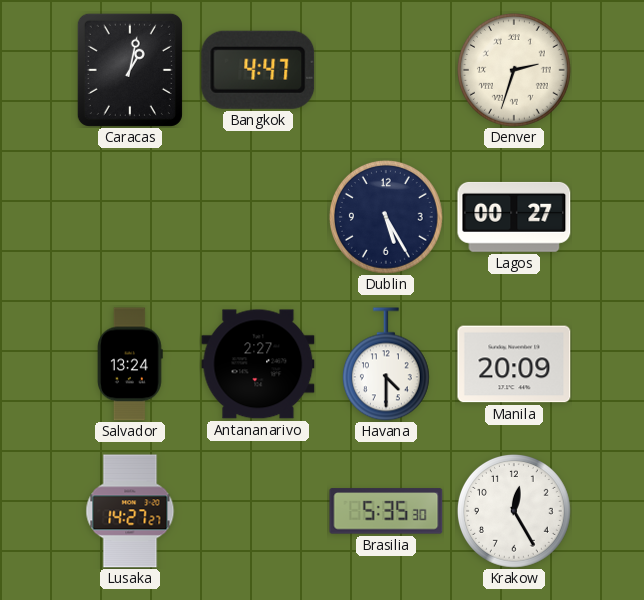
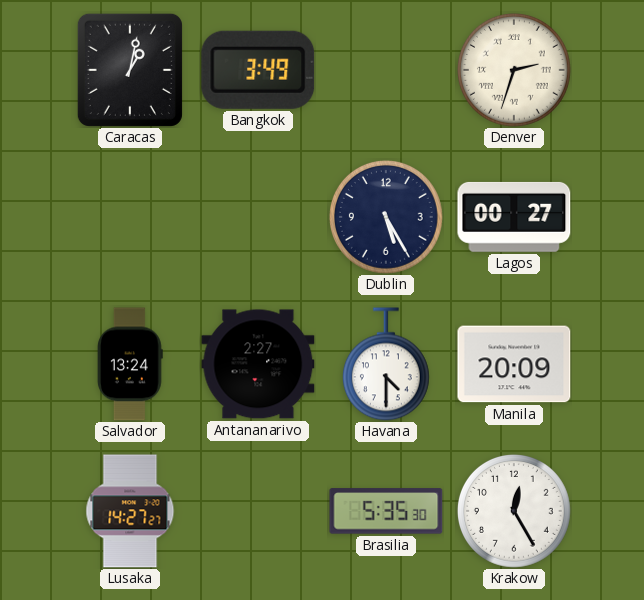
Bangkok: 4:47 -> 3:49
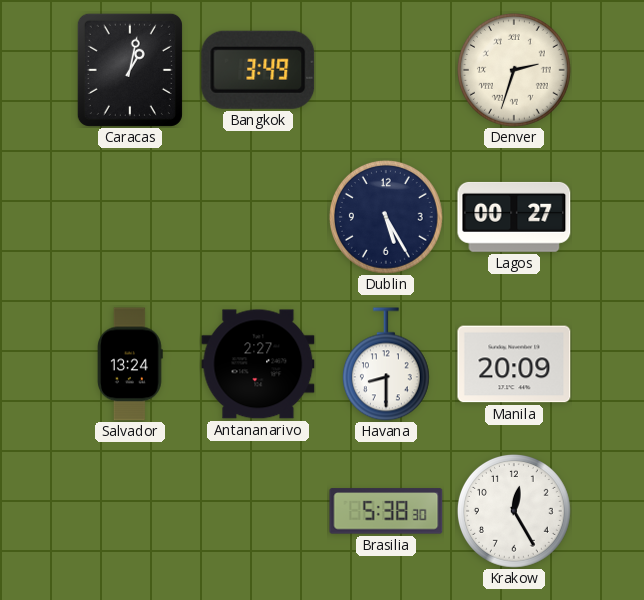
Havana: 4:30 -> 8:30
Lusaka: 14:27 -> none
Brasilia: 5:35 -> 5:38
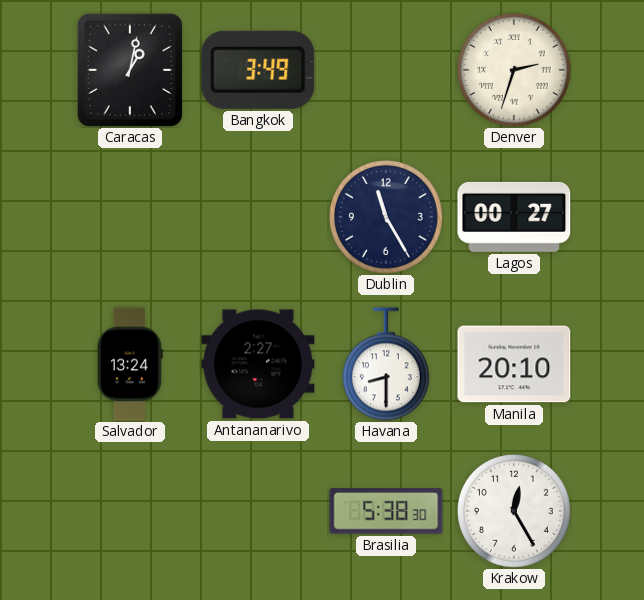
Dublin: 5:25 -> 11:25
Manila: 20:09 -> 20:10
